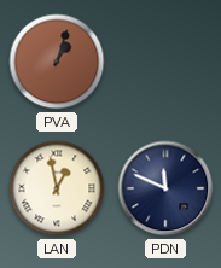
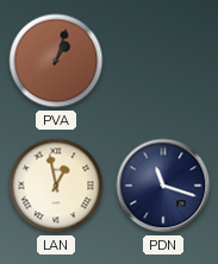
PDN: 11:49 -> 11:18
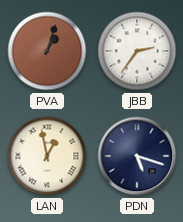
JBB: none -> 2:36
PDN: 11:18 -> 5:18
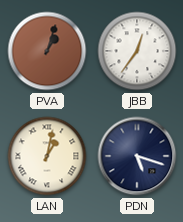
JBB: 2:36 -> 12:36
LAN: 12:58 -> 1:02
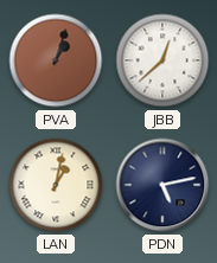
JBB: 12:36 -> 12:38
PDN: 5:18 -> 5:13
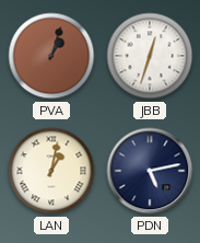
JBB: 12:38 -> 12:33
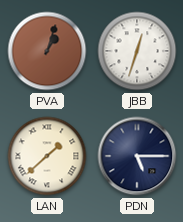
LAN: 1:02 -> 1:38
PDN: 5:13 -> 5:15
